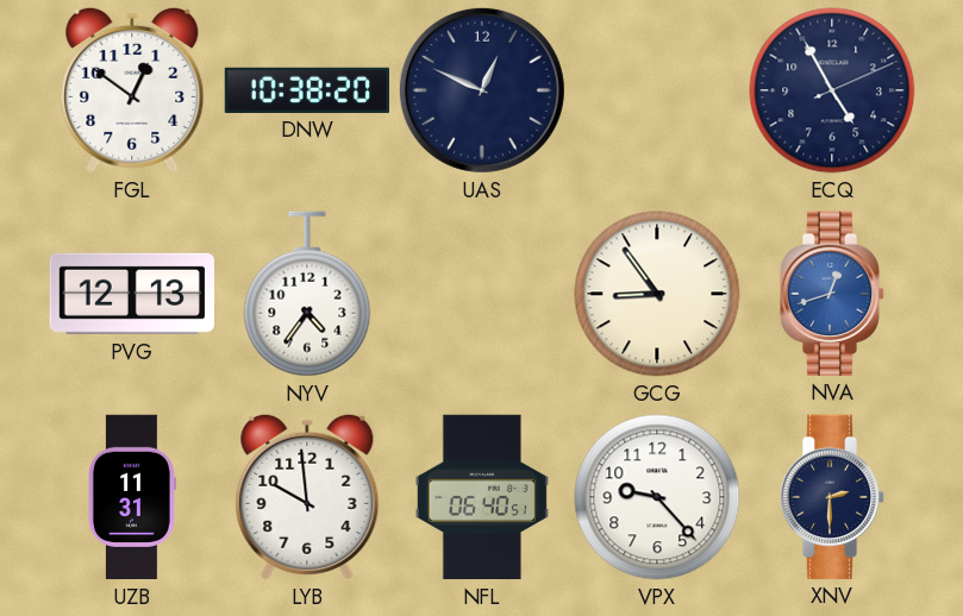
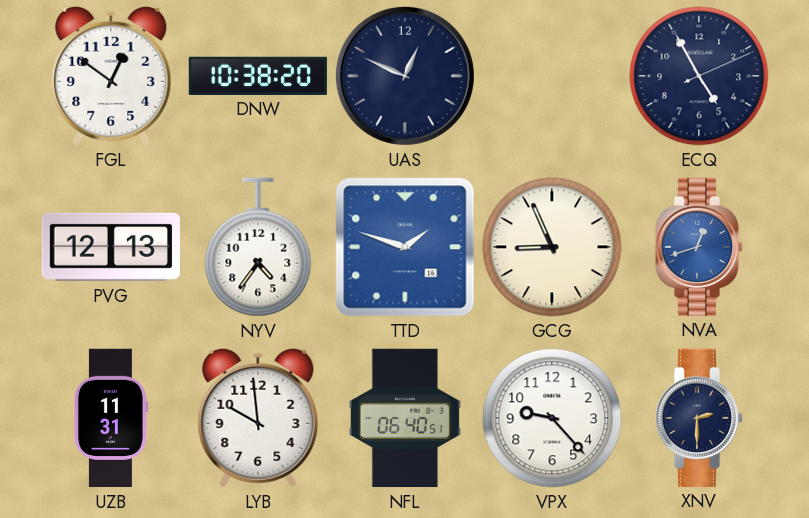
TTD: none -> 1:48
GCG: 8:54 -> 8:56
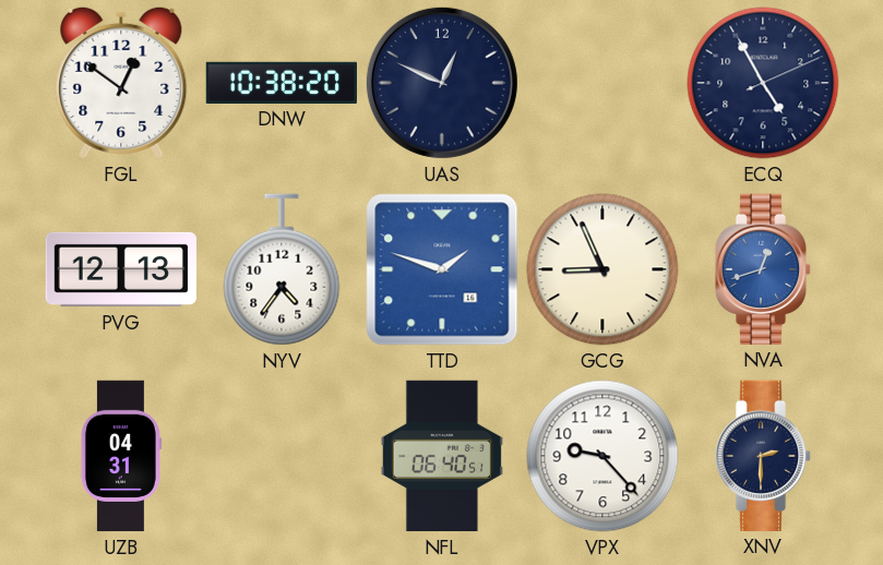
UZB: 11:31 -> 04:31
LYB: 9:59 -> none
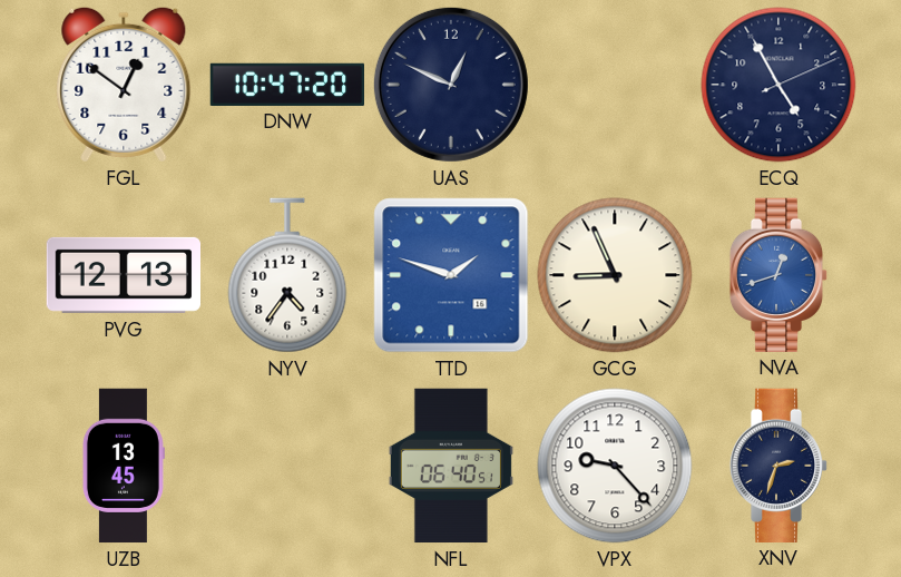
DNW: 10:38 -> 10:47
UZB: 04:31 -> 13:45
XNV: 2:30 -> 2:33
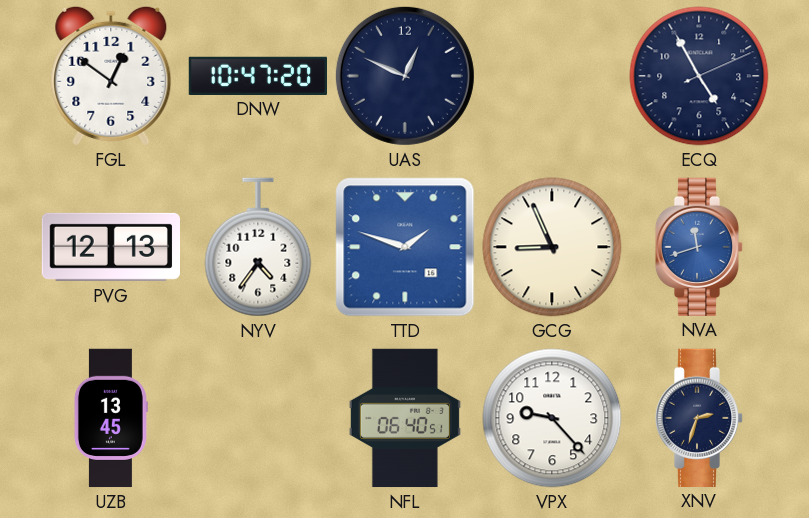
NVA: 12:42 -> 11:42
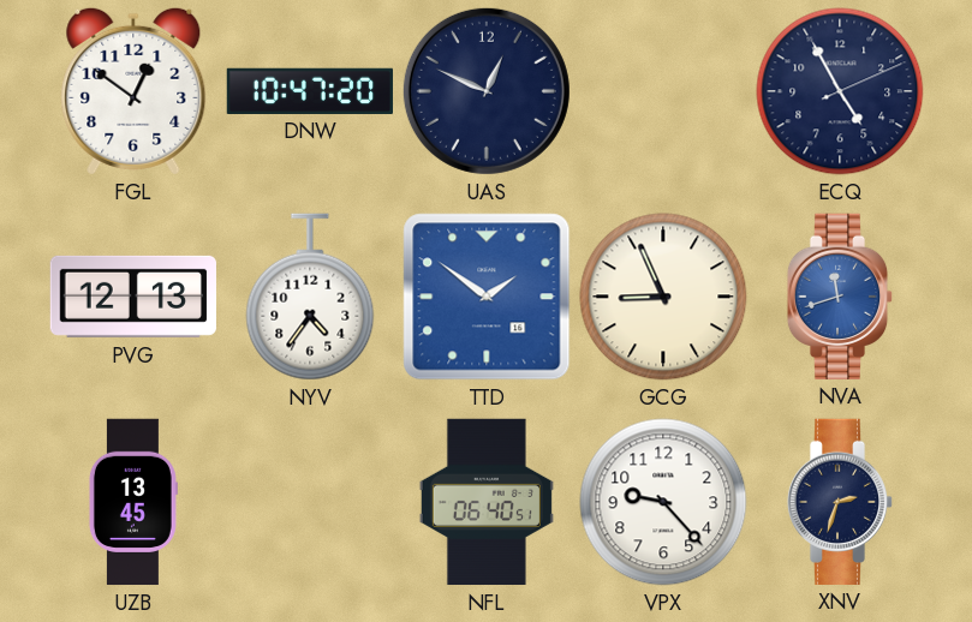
TTD: 1:48 -> 1:51
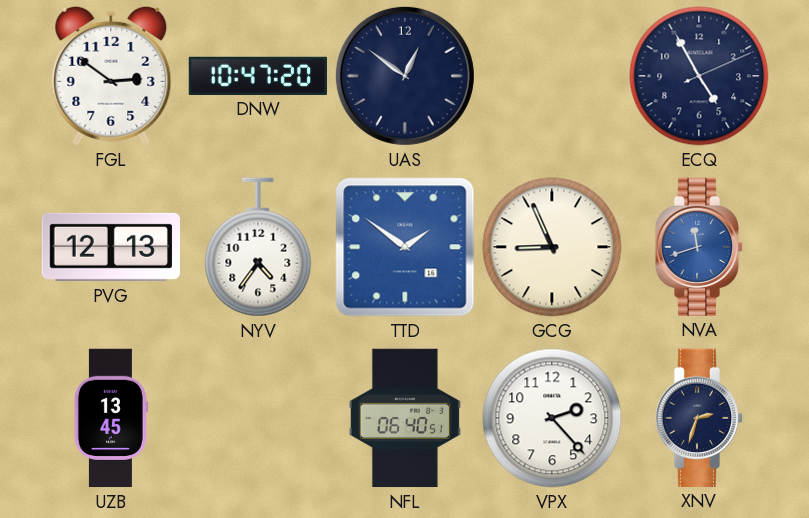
FGL: 12:51 -> 2:51
UAS: 12:49 -> 12:51
VPX: 9:23 -> 2:23
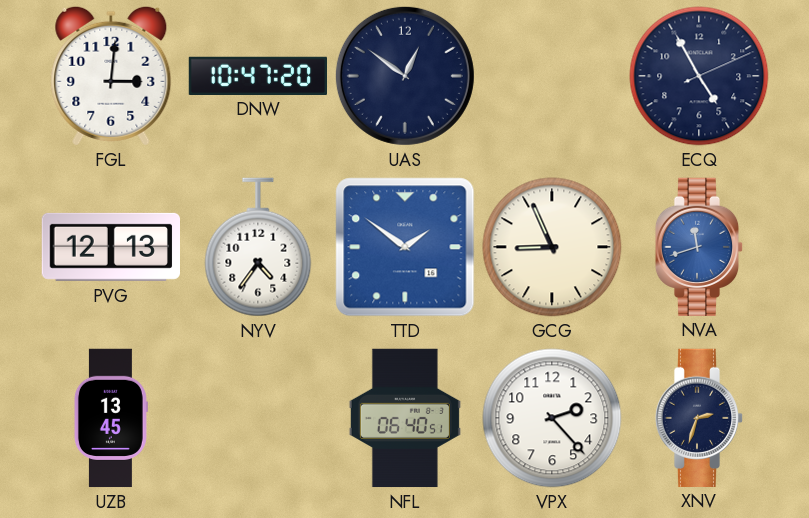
FGL: 2:51 -> 3:01
